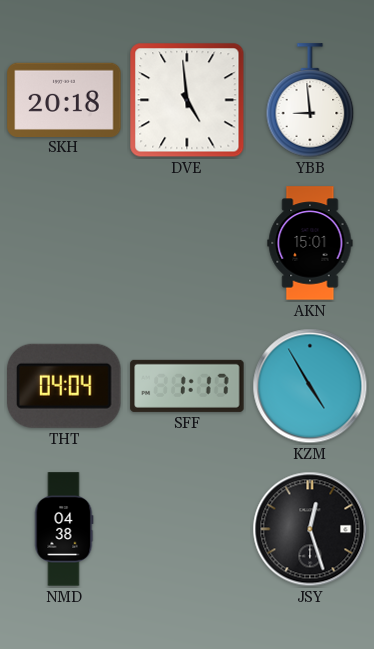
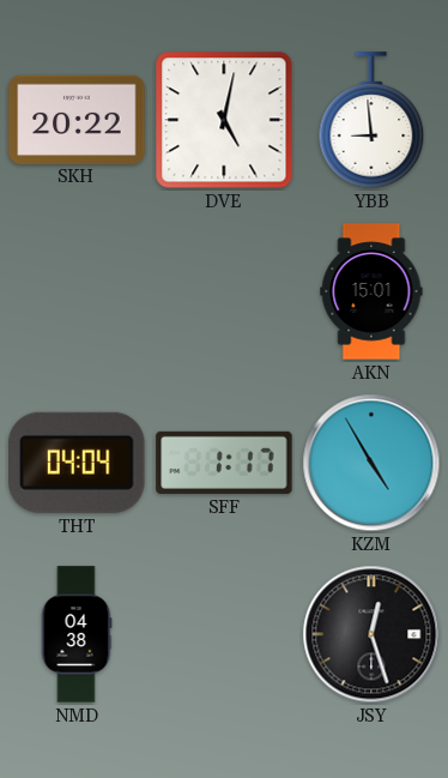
SKH: 20:18 -> 20:22
DVE: 4:59 -> 5:02
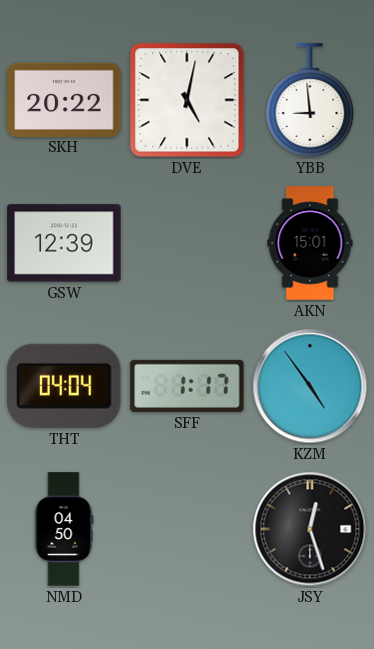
GSW: none -> 12:39
KZM: 4:55 -> 4:54
NMD: 04:38 -> 04:50
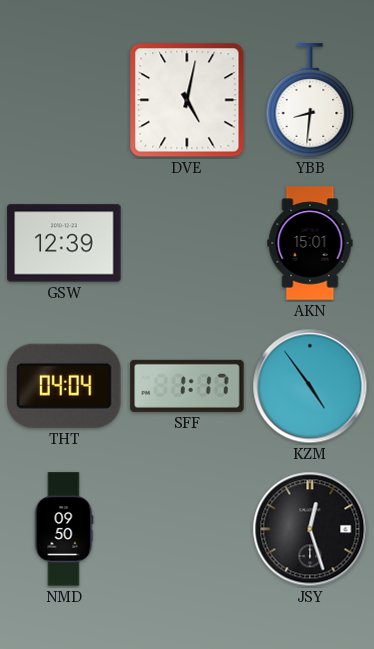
SKH: 20:22 -> none
YBB: 8:59 -> 8:31
NMD: 04:50 -> 09:50
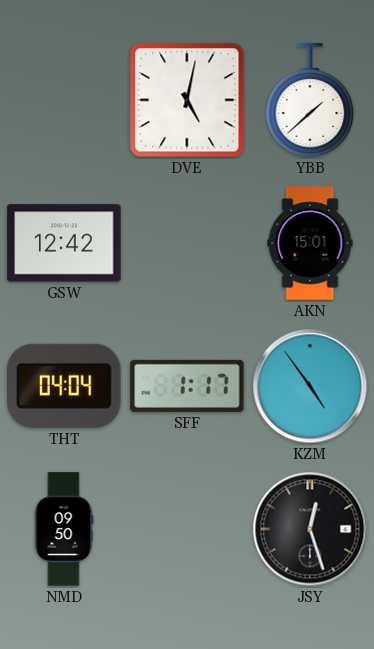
YBB: 8:31 -> 1:38
GSW: 12:39 -> 12:42
